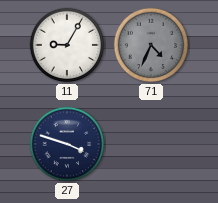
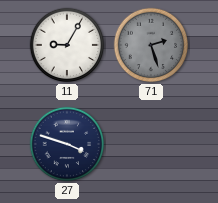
71: 4:34 -> 2:27
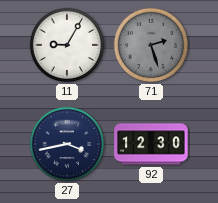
27: 3:48 -> 3:43
92: none -> 12:30
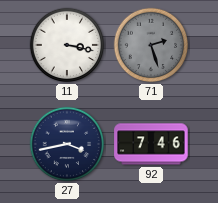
11: 9:05 -> 3:17
92: 12:30 -> 7:46
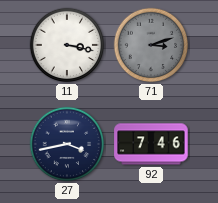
71: 2:27 -> 3:12
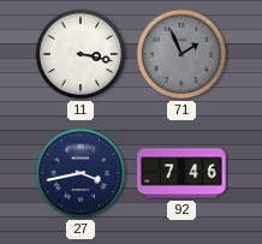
71: 3:12 -> 1:56
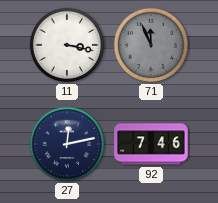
71: 1:56 -> 11:56
27: 3:43 -> 12:13
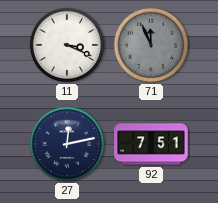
11: 3:17 -> 3:19
92: 7:46 -> 7:51
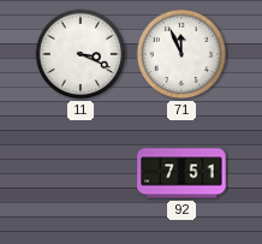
71 dial: grey -> white
27: 12:13 -> none
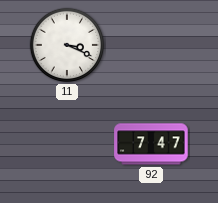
71: 11:56 -> none
92: 7:51 -> 7:47
